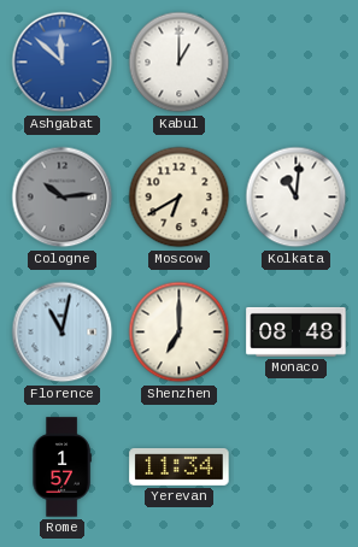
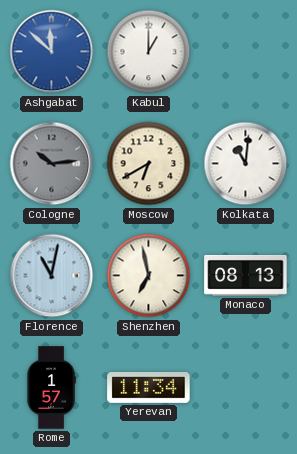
Shenzhen: 7:00 -> 6:58
Monaco: 08:48 -> 08:13
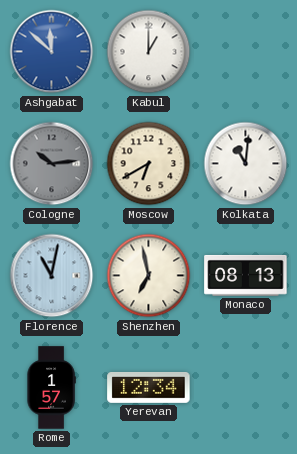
Yerevan: 11:34 -> 12:34
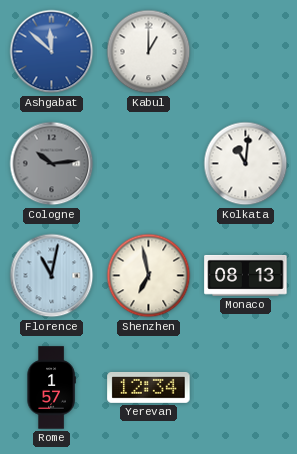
Moscow: 6:40 -> none
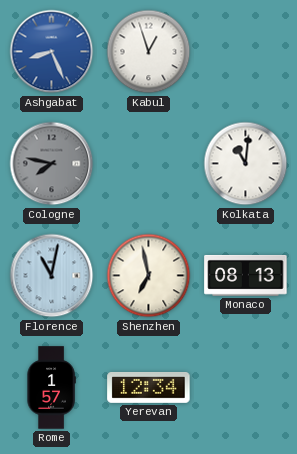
Ashgabat: 11:52 -> 8:26
Kabul: 1:00 -> 12:57
Cologne: 10:14 -> 7:47
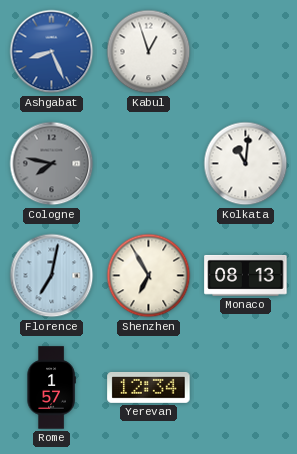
Florence: 11:02 -> 7:02
Shenzhen: 6:58 -> 6:55
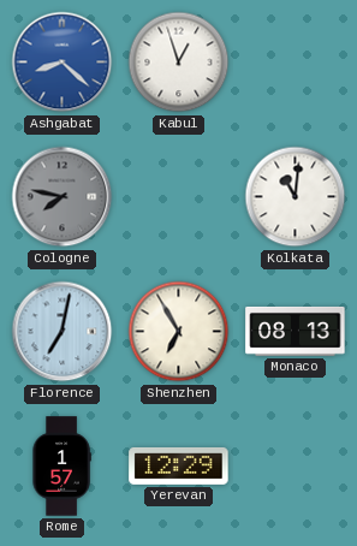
Ashgabat: 8:26 -> 8:22
Yerevan: 12:34 -> 12:29
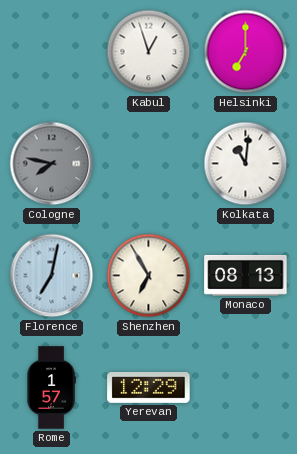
Ashgabat: 8:22 -> none
Helsinki: none -> 7:00
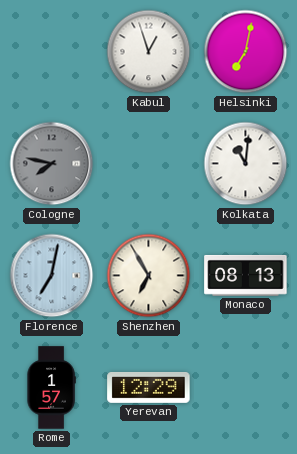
Helsinki: 7:00 -> 7:02
